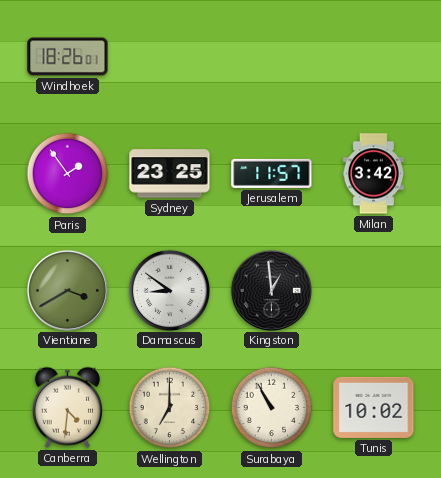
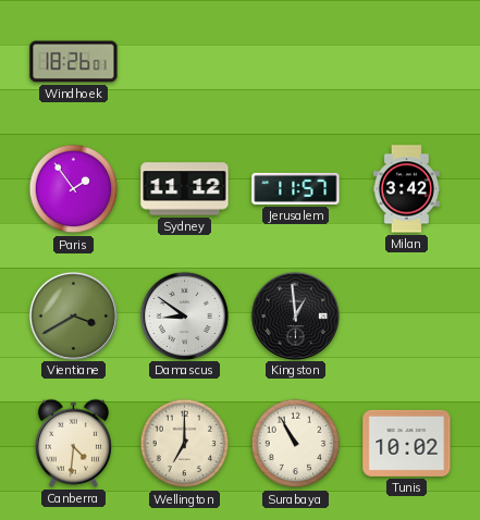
Sydney: 23:25 -> 11:12
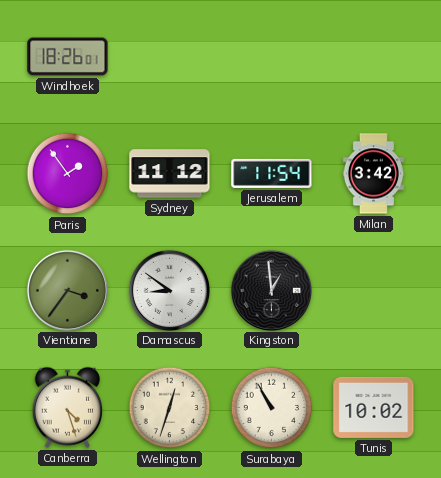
Jerusalem: 11:57 -> 11:54
Vientiane: 3:40 -> 3:36
Canberra: 4:31 -> 4:27
Wellington: 7:00 -> 12:33
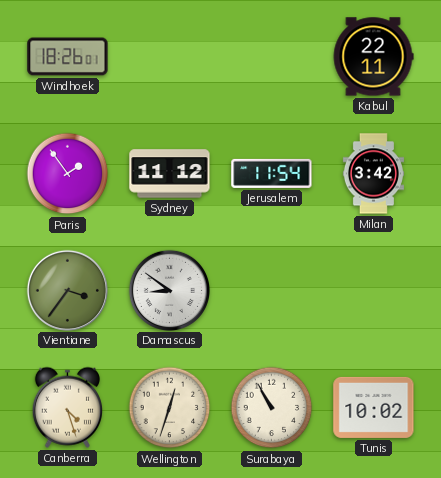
Kabul: none -> 22:11
Kingston: 12:59 -> none
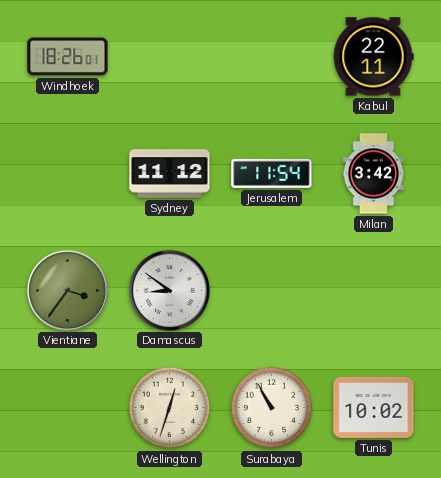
Paris: 1:54 -> none
Canberra: 4:27 -> none
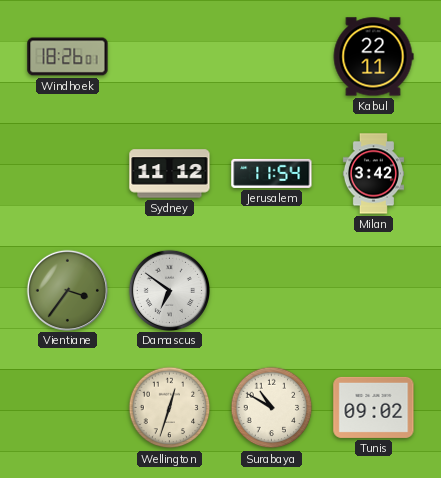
Damascus: 8:51 -> 6:51
Surabaya: 10:55 -> 10:50
Tunis: 10:02 -> 09:02
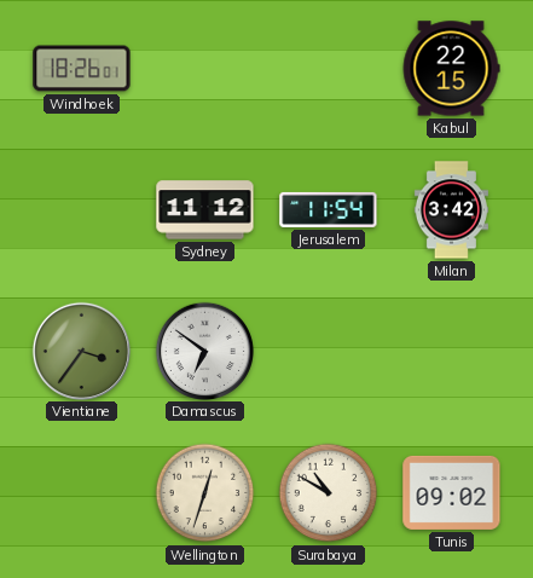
Kabul: 22:11 -> 22:15
